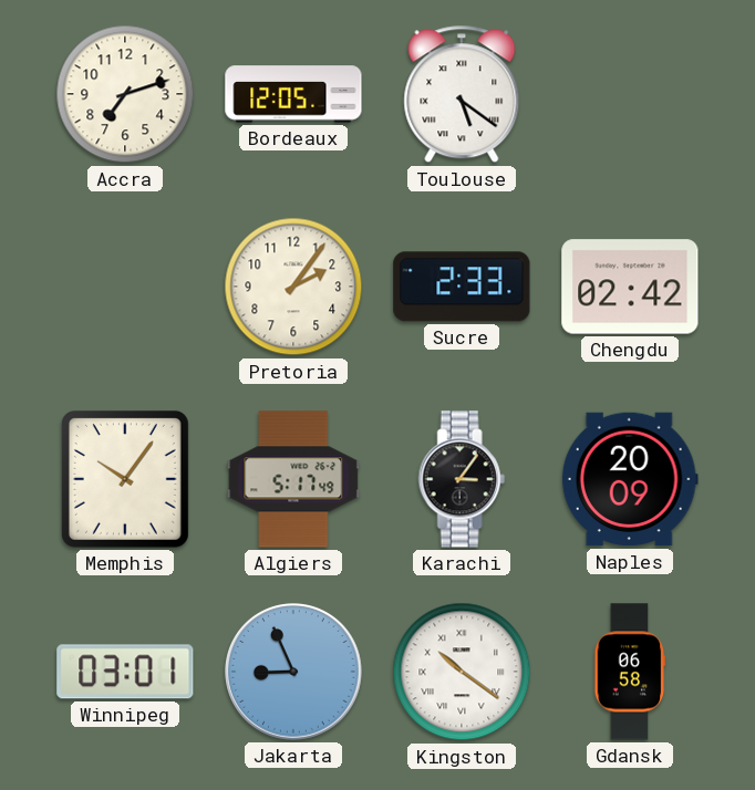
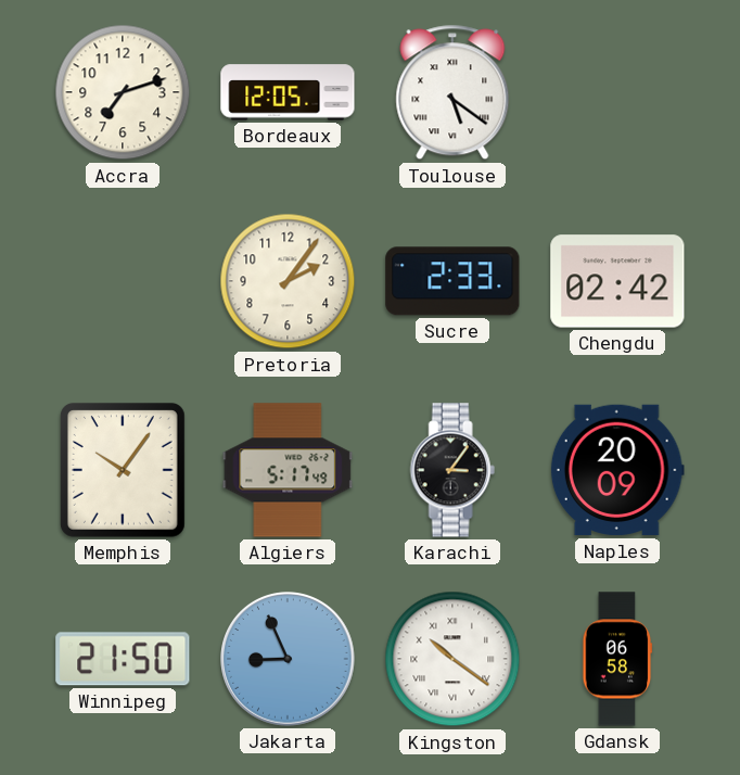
Winnipeg: 03:01 -> 21:50
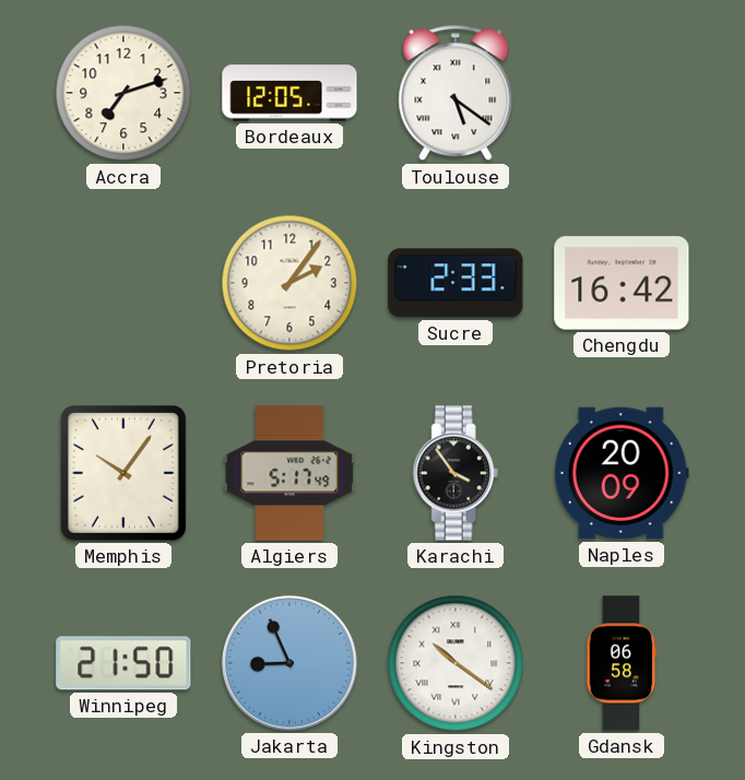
Chengdu: 02:42 -> 16:42
Karachi: 3:06 -> 3:54
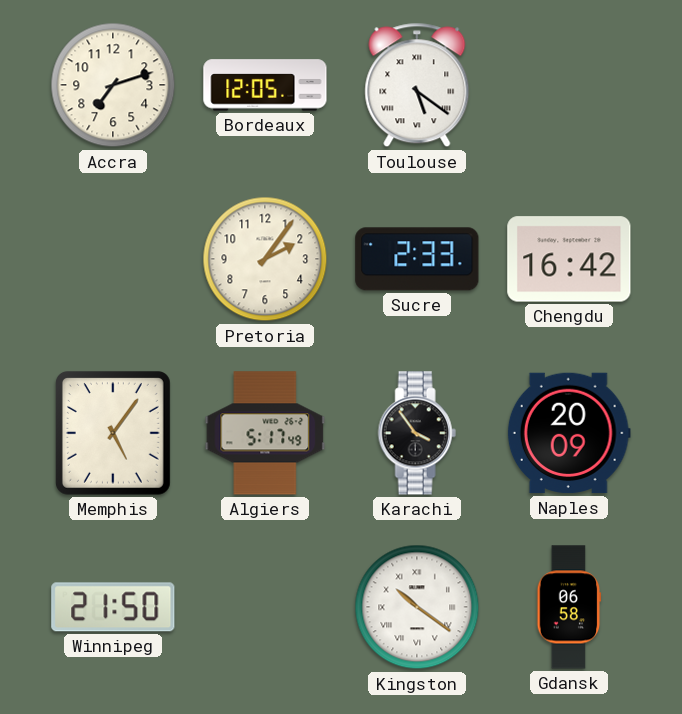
Memphis: 10:06 -> 5:06
Jakarta: 8:56 -> none
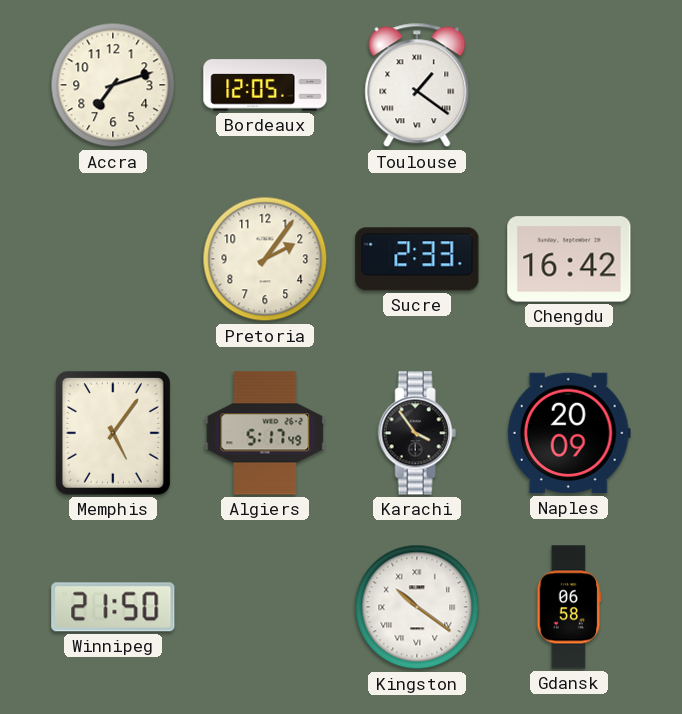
Toulouse: 5:21 -> 1:21
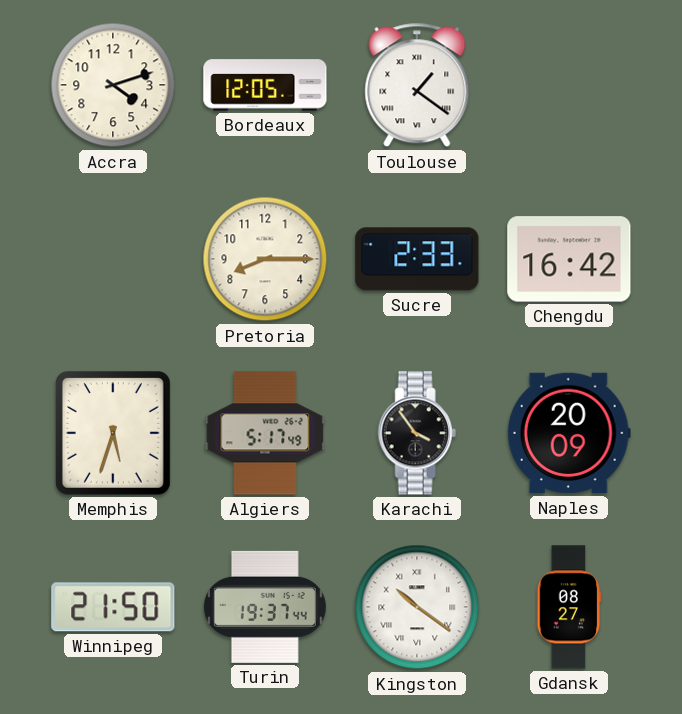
Accra: 7:12 -> 4:12
Pretoria: 2:06 -> 8:15
Memphis: 5:06 -> 5:33
Turin: none -> 19:37
Gdansk: 06:58 -> 08:27
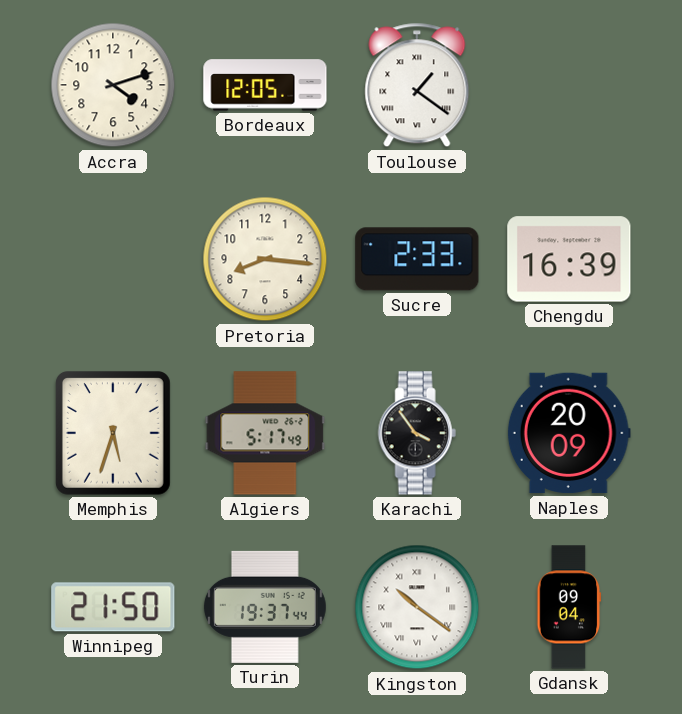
Pretoria: 8:15 -> 8:16
Chengdu: 16:42 -> 16:39
Gdansk: 08:27 -> 09:04
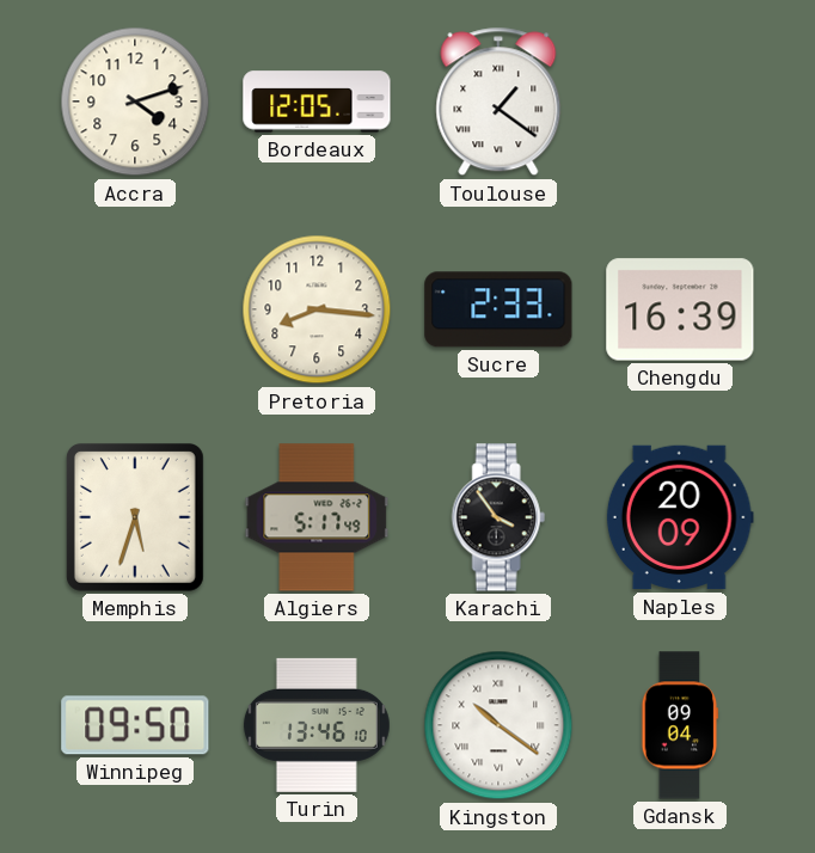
Winnipeg: 21:50 -> 09:50
Turin: 19:37 -> 13:46
